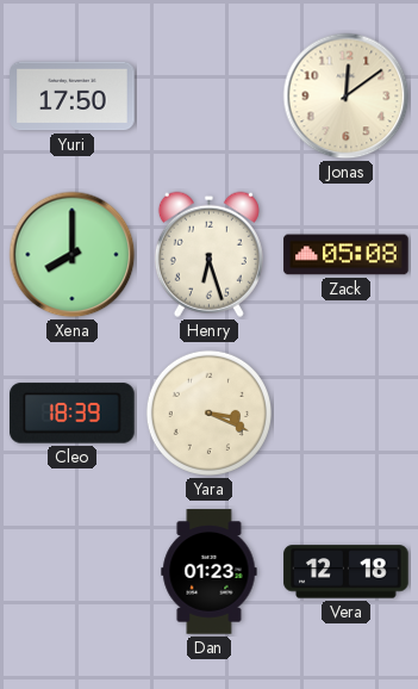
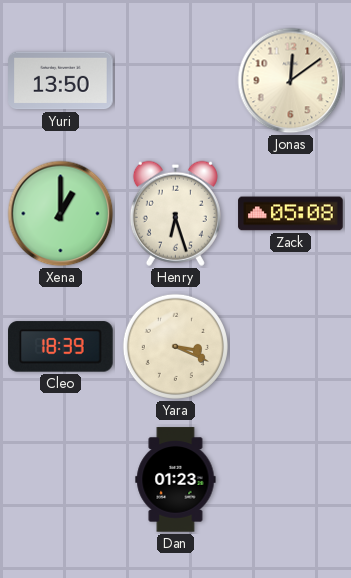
Yuri: 17:50 -> 13:50
Xena: 8:00 -> 1:00
Vera: 12:18 -> none
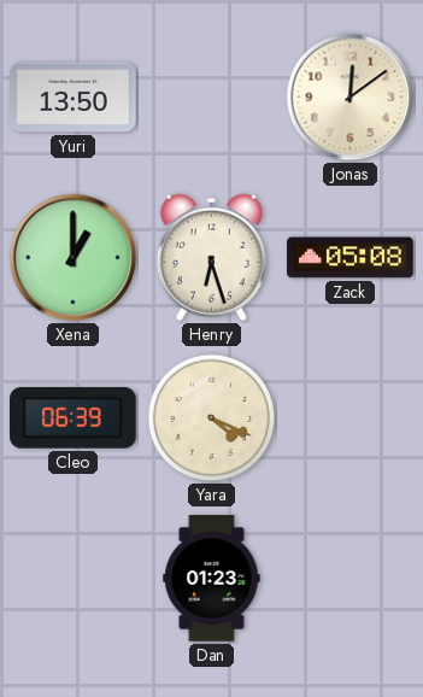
Cleo: 18:39 -> 06:39
Yara: 3:19 -> 4:19
